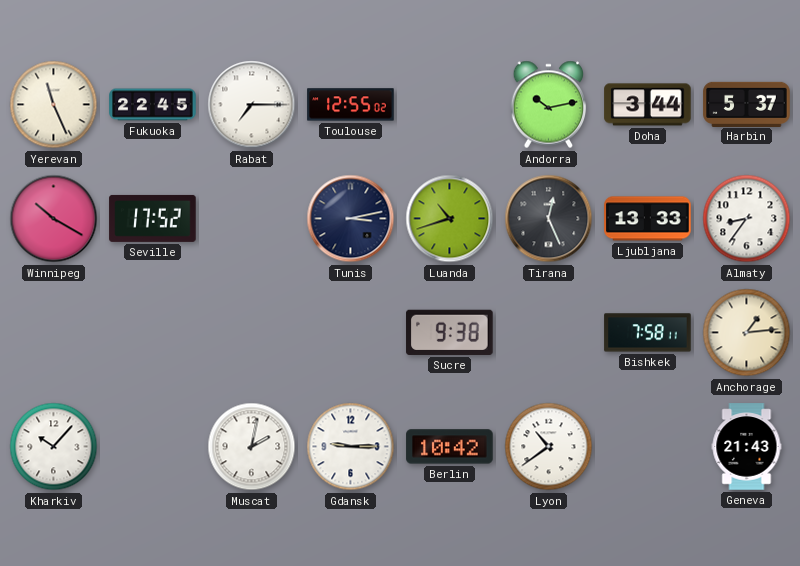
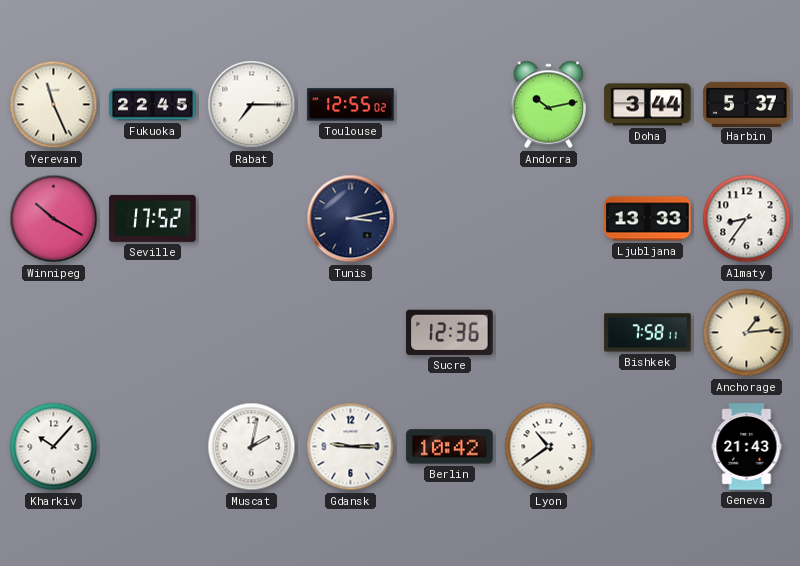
Luanda: 10:42 -> none
Tirana: 12:26 -> none
Sucre: 9:38 -> 12:36
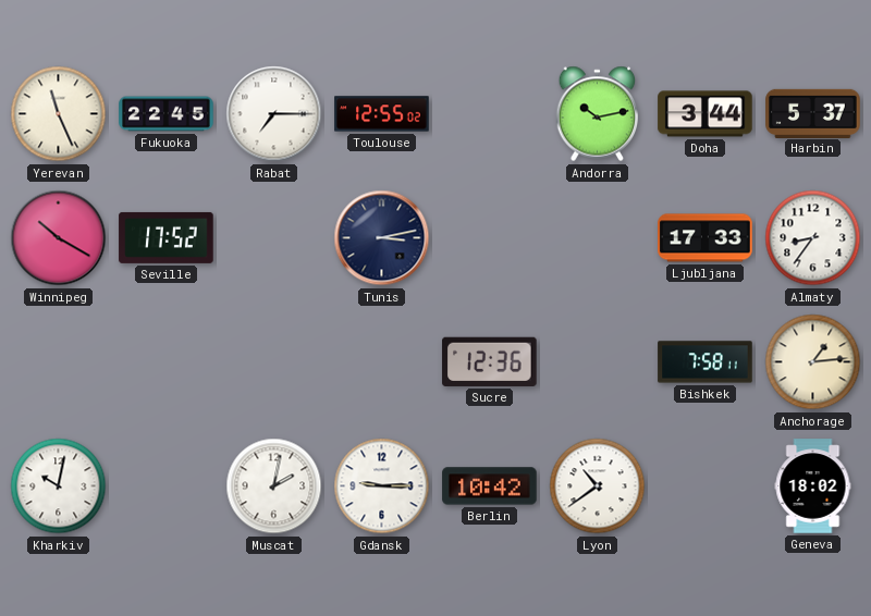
Ljubljana: 13:33 -> 17:33
Kharkiv: 10:07 -> 10:02
Geneva: 21:43 -> 18:02
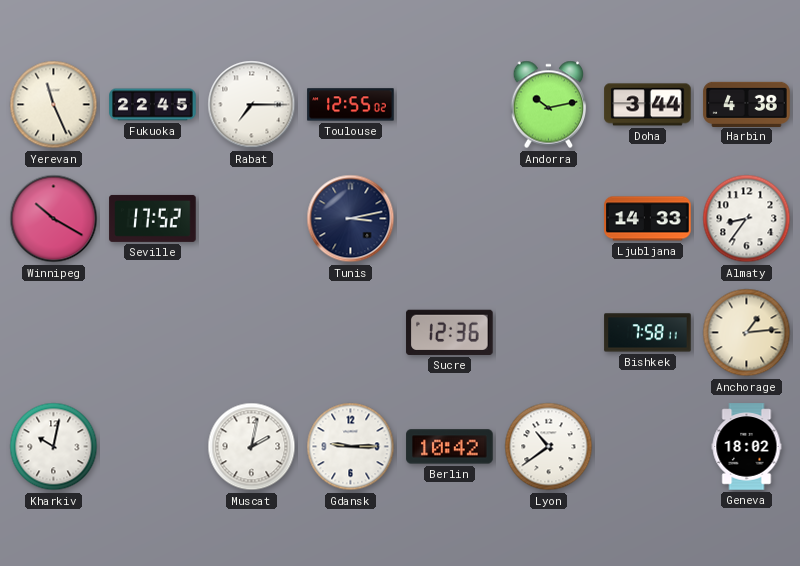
Harbin: 5:37 -> 4:38
Ljubljana: 17:33 -> 14:33
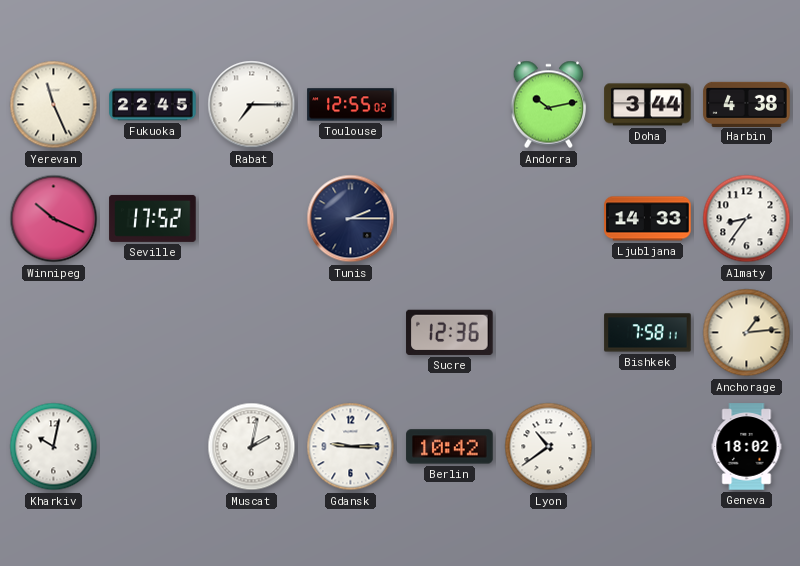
Winnipeg: 10:20 -> 10:19
Tunis: 3:13 -> 2:15
